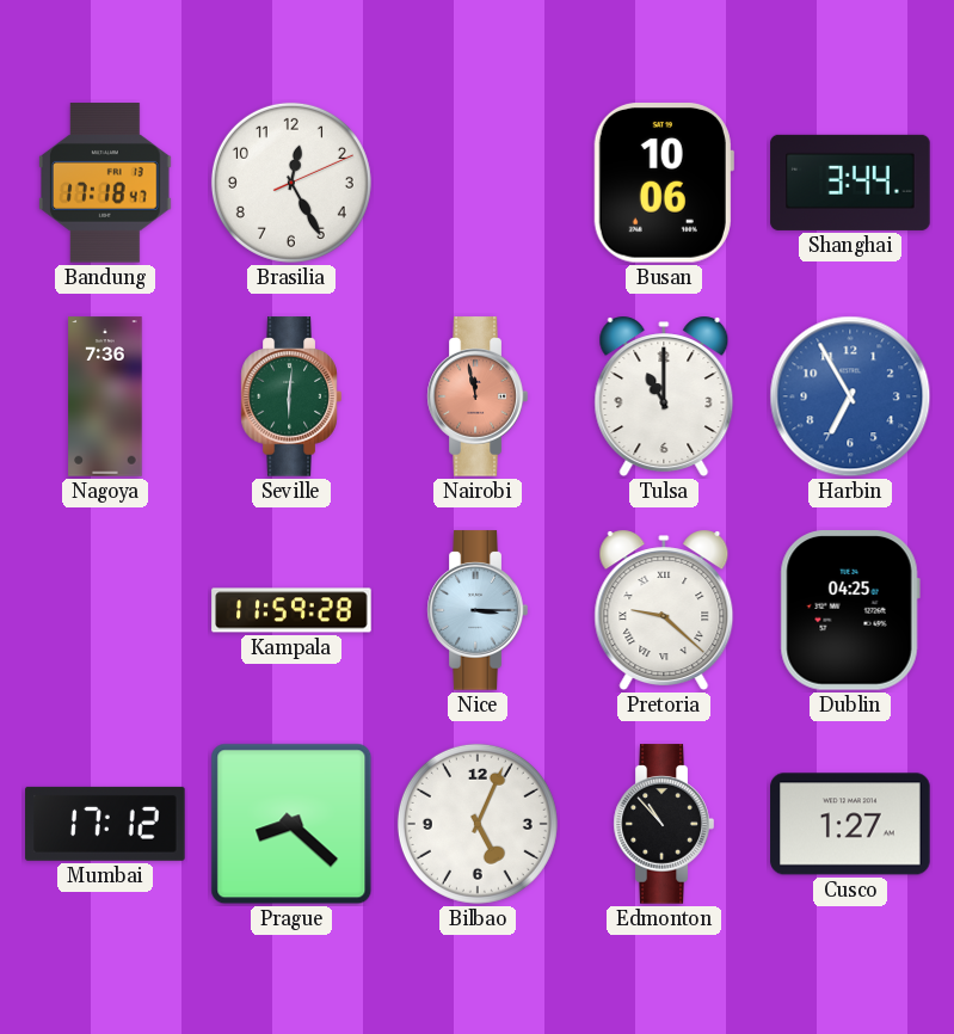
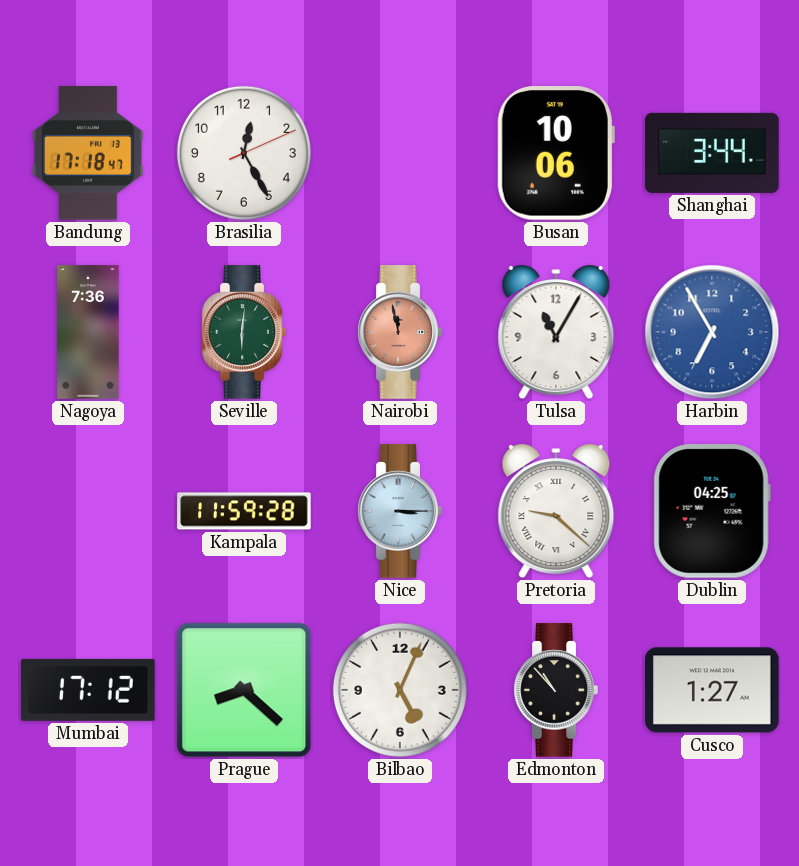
Tulsa: 11:00 -> 11:05
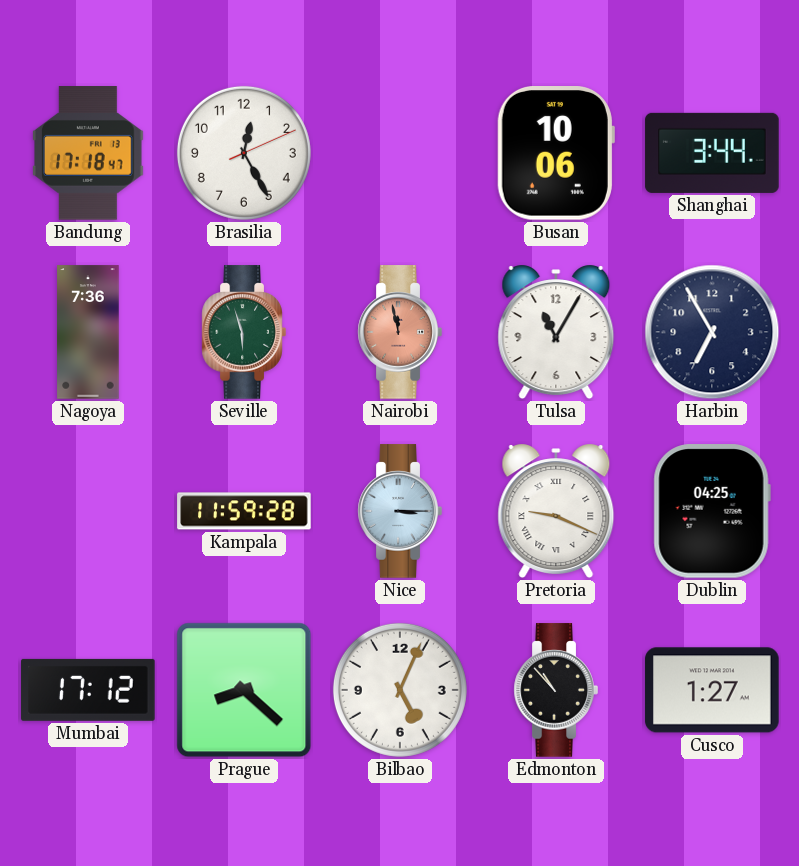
Seville: 6:01 -> 5:57
Harbin dial: blue -> navy
Pretoria: 9:22 -> 9:19
